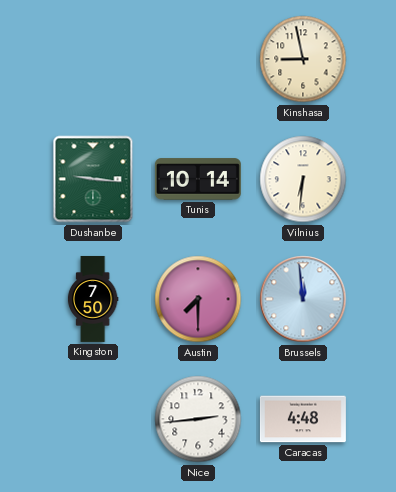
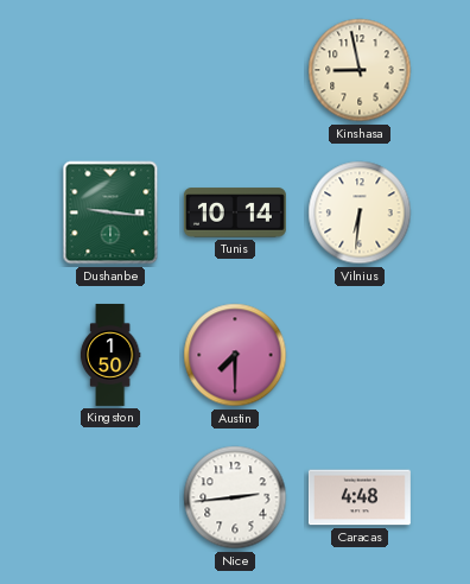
Kingston: 7:50 -> 1:50
Brussels: 11:59 -> none
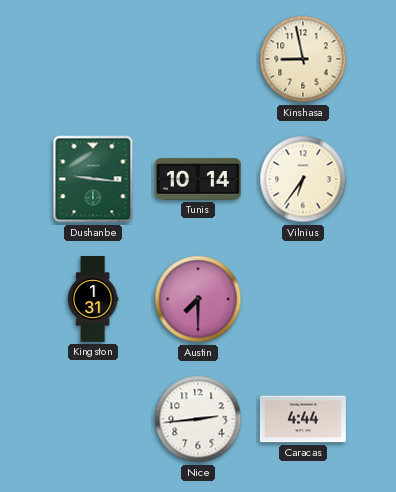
Vilnius: 6:31 -> 6:36
Kingston: 1:50 -> 1:31
Caracas: 4:48 -> 4:44
